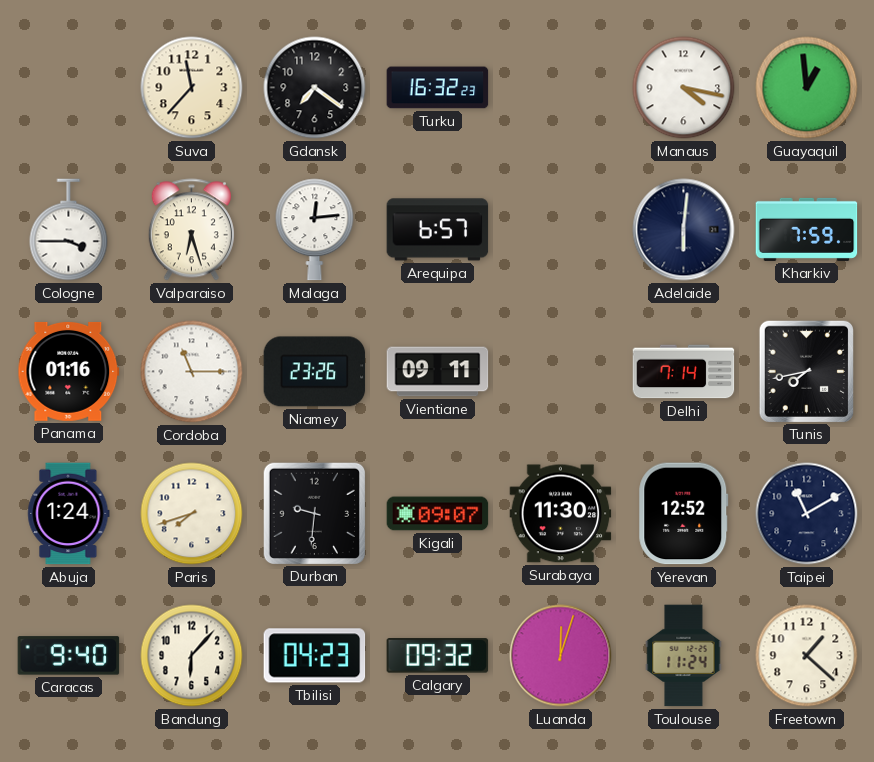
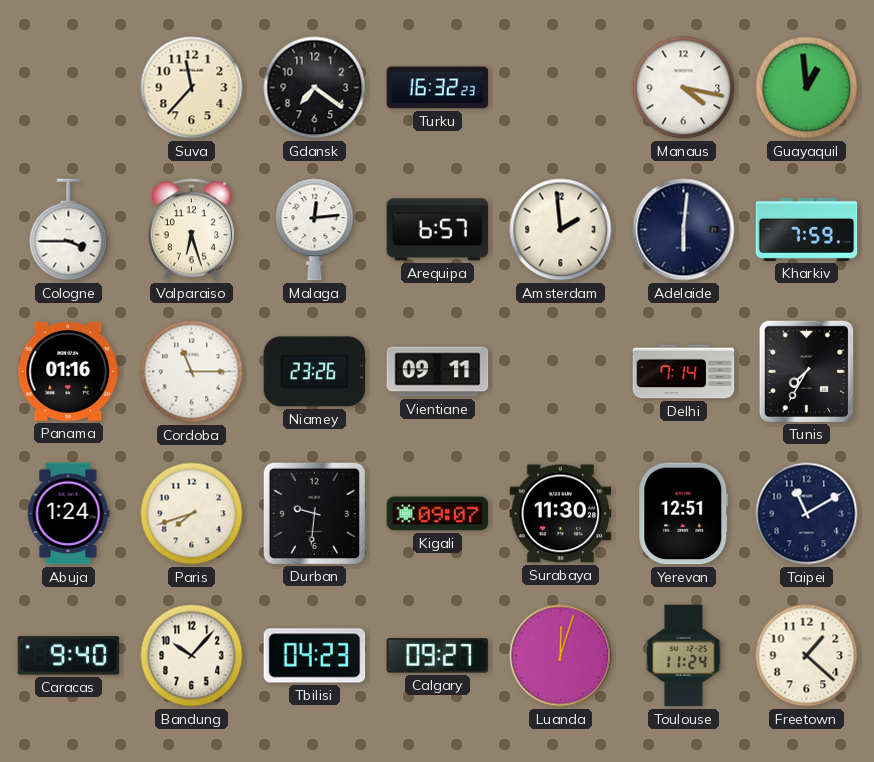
Amsterdam: none -> 1:59
Tunis: 7:43 -> 7:35
Yerevan: 12:52 -> 12:51
Bandung: 6:07 -> 10:07
Calgary: 09:32 -> 09:27
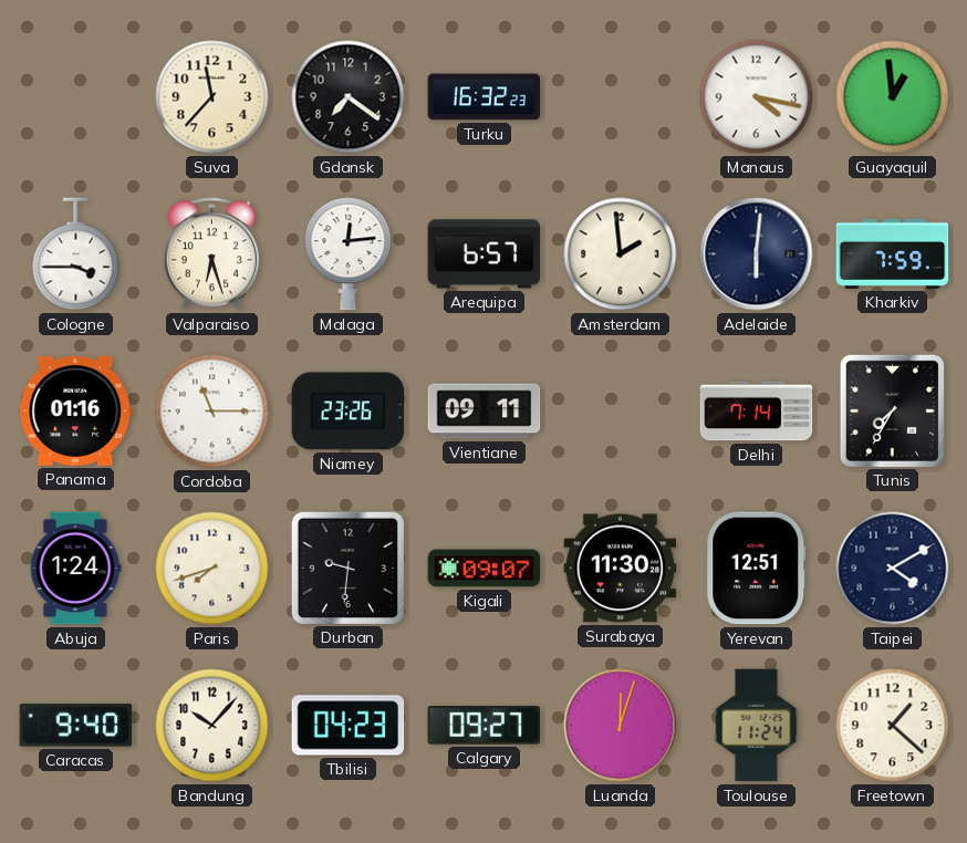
Taipei: 11:10 -> 4:10
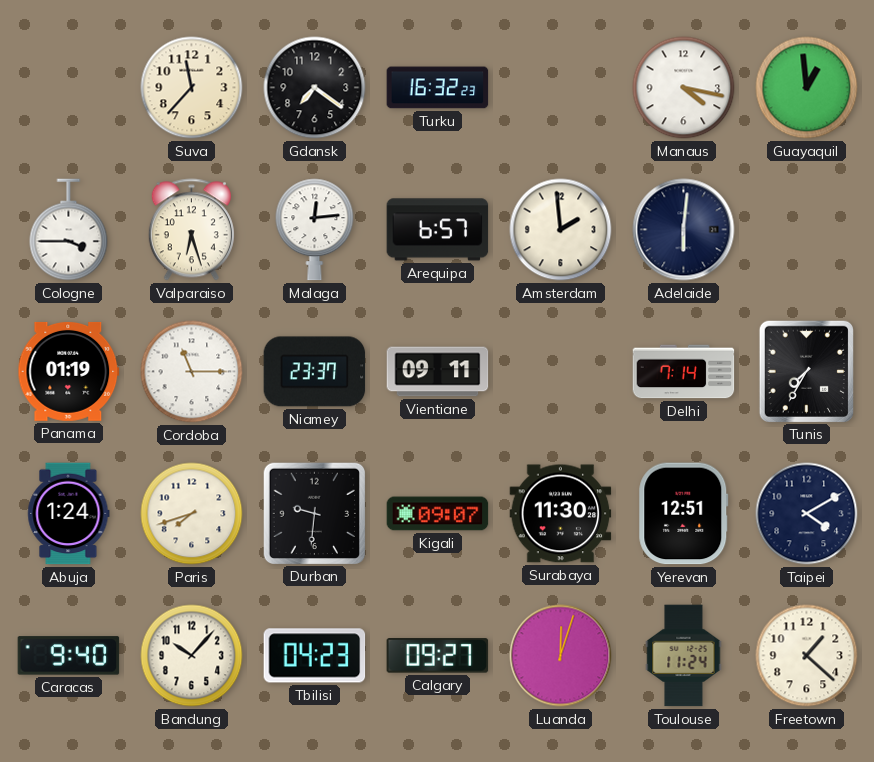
Kharkiv: 7:59 -> none
Panama: 01:16 -> 01:19
Niamey: 23:26 -> 23:37
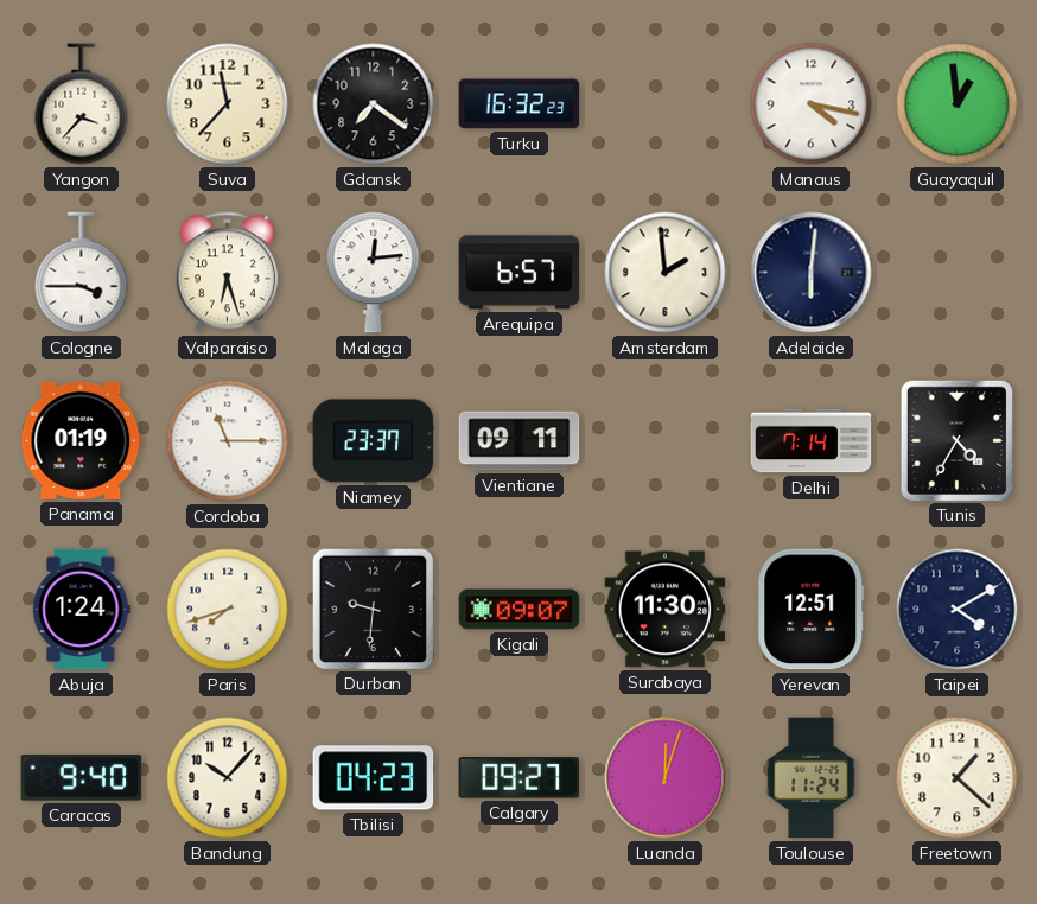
Yangon: none -> 3:37
Tunis: 7:35 -> 4:35
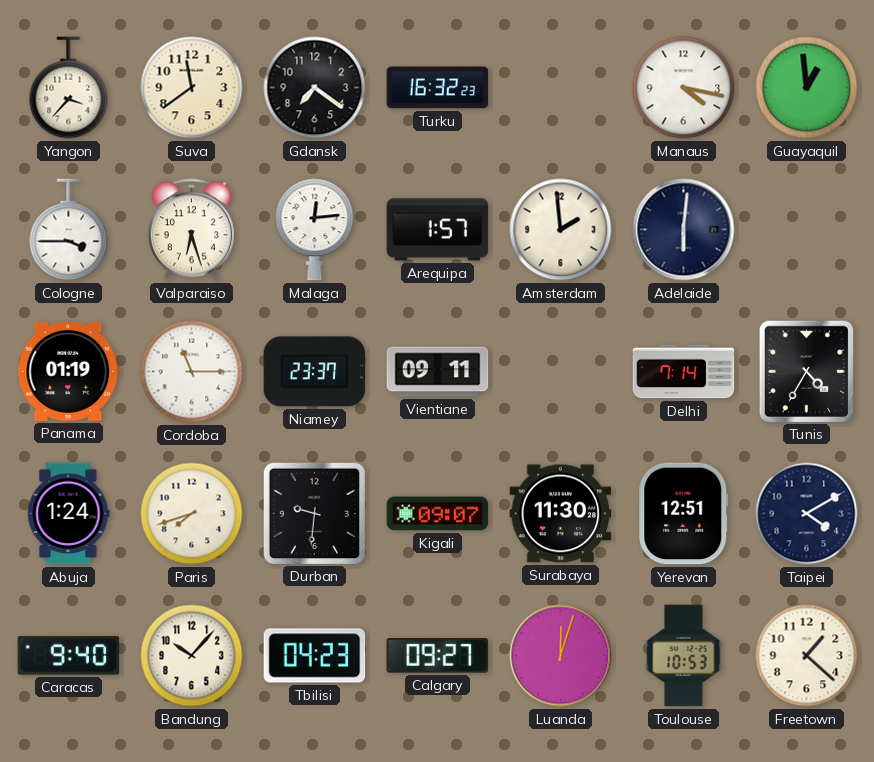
Suva: 11:37 -> 11:39
Arequipa: 6:57 -> 1:57
Toulouse: 11:24 -> 10:53
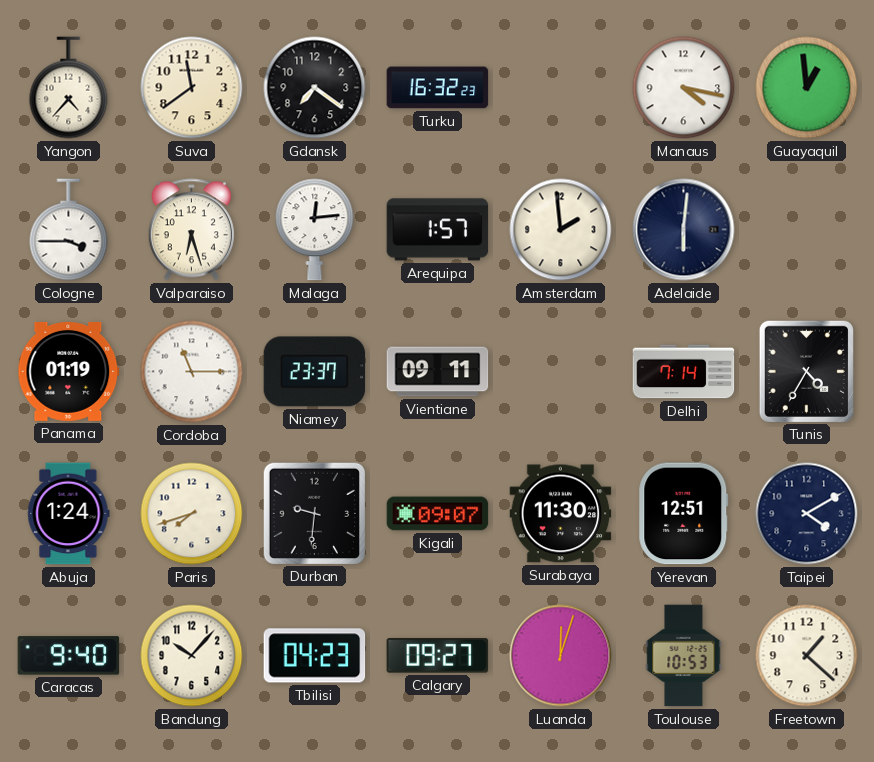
Yangon: 3:37 -> 4:37
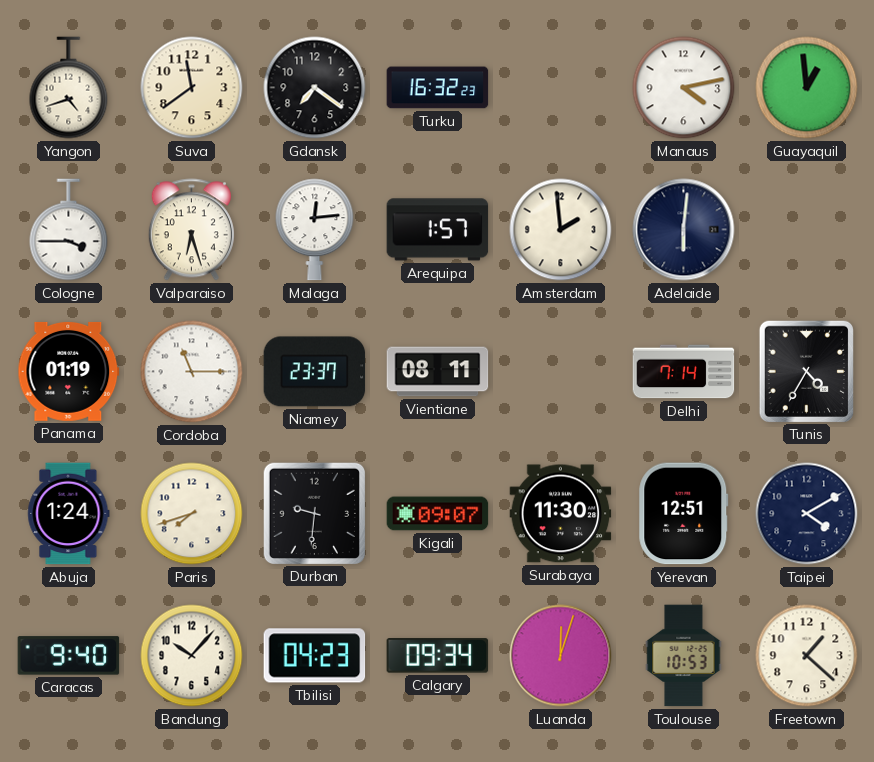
Yangon: 4:37 -> 4:42
Manaus: 4:17 -> 4:13
Vientiane: 09:11 -> 08:11
Calgary: 09:27 -> 09:34
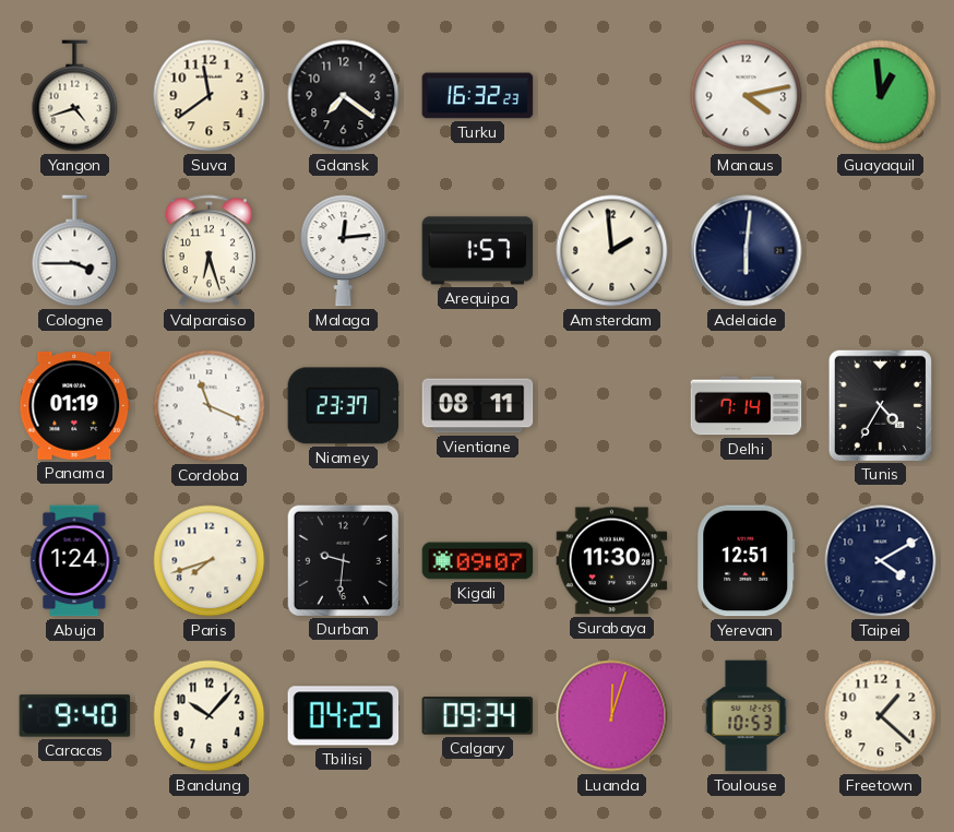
Cordoba: 11:15 -> 11:19
Tbilisi: 04:23 -> 04:25
